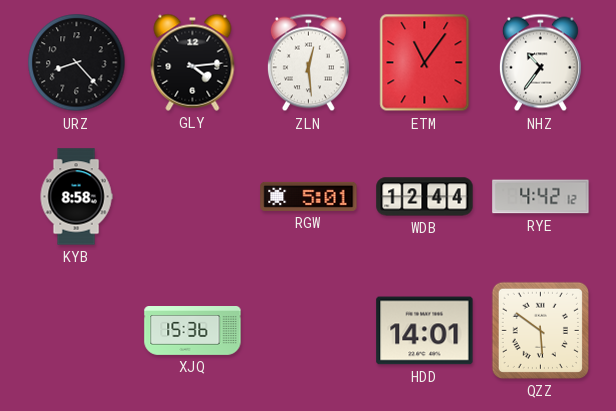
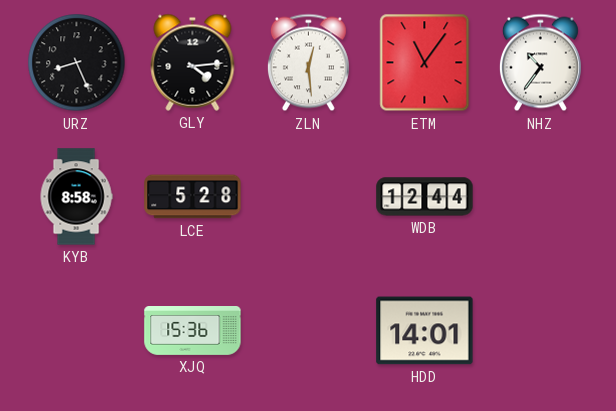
URZ: 8:23 -> 8:26
LCE: none -> 5:28
RGW: 5:01 -> none
RYE: 4:42 -> none
QZZ: 5:51 -> none
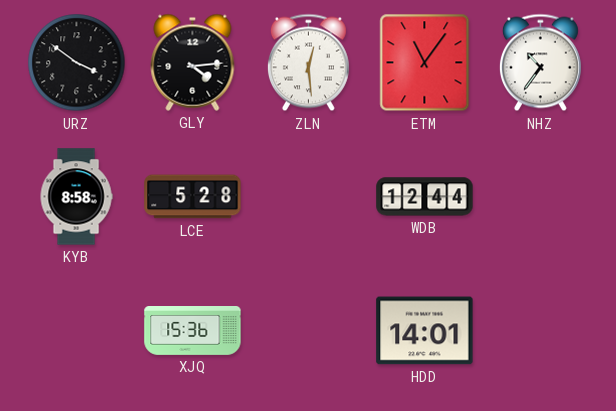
URZ: 8:26 -> 3:51
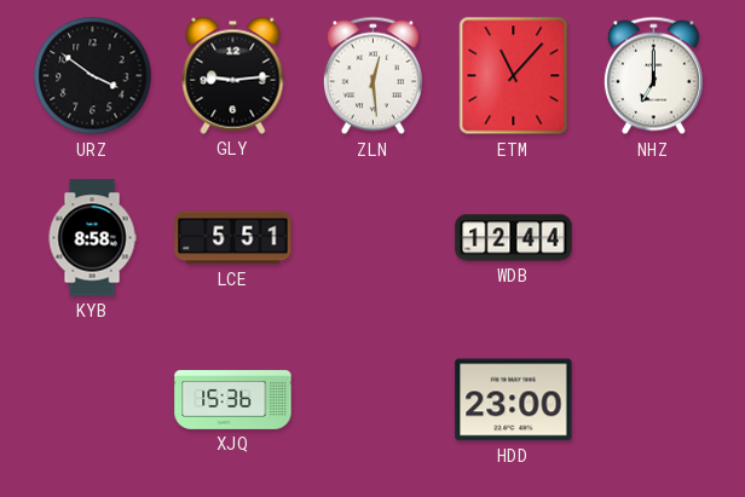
GLY: 4:14 -> 9:14
ETM: 11:06 -> 11:07
NHZ: 10:36 -> 7:00
LCE: 5:28 -> 5:51
HDD: 14:01 -> 23:00
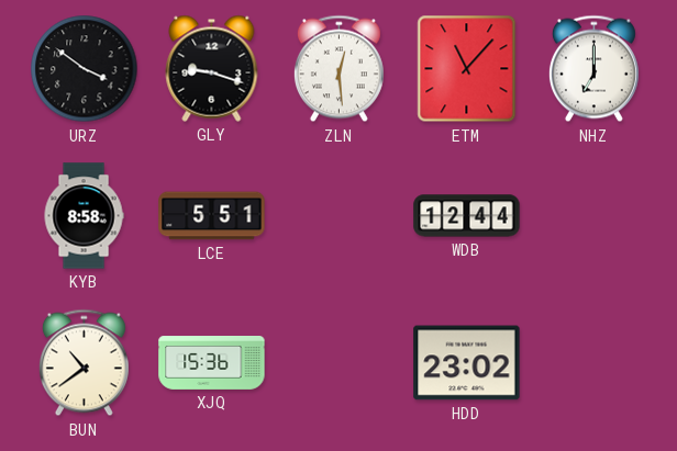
GLY: 9:14 -> 9:18
BUN: none -> 10:39
HDD: 23:00 -> 23:02
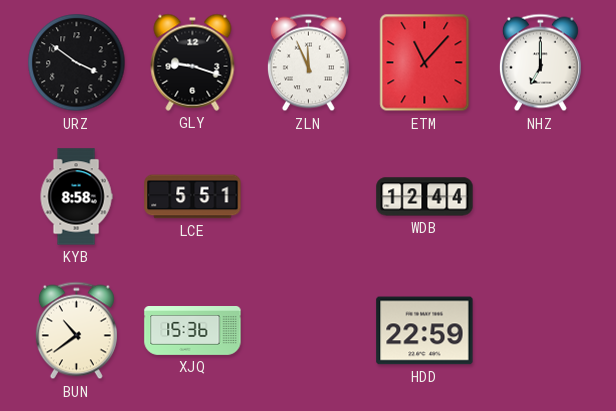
ZLN: 12:29 -> 11:56
HDD: 23:02 -> 22:59
